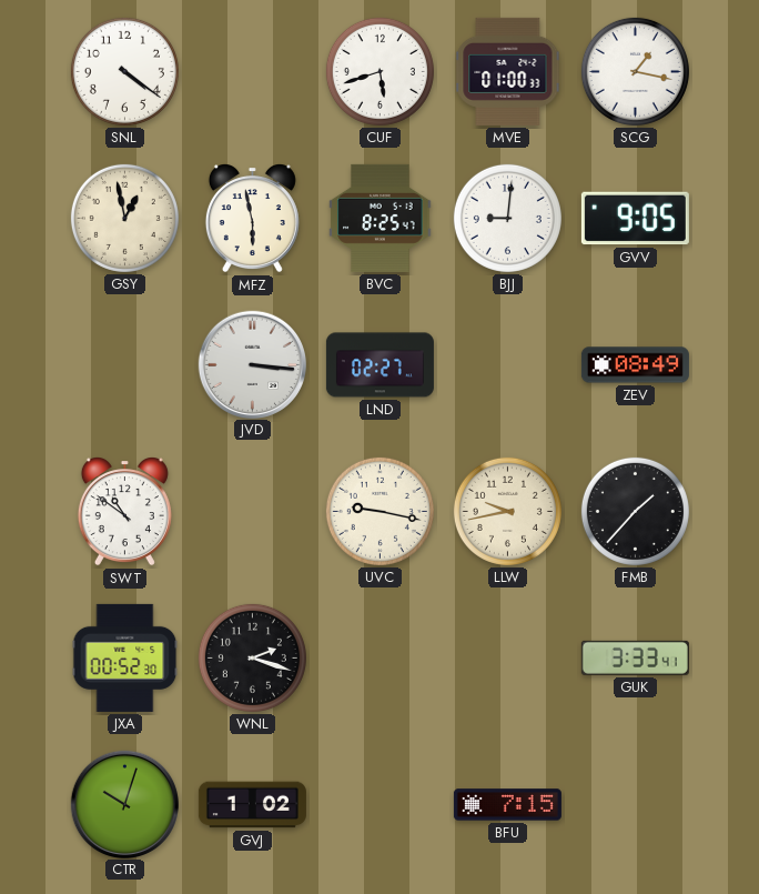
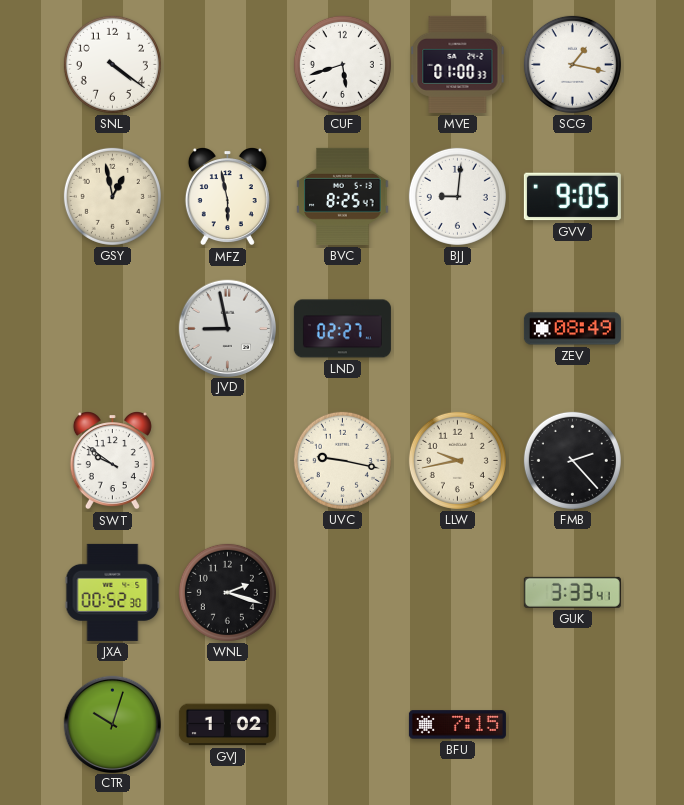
JVD: 3:16 -> 8:58
SWT: 10:51 -> 9:51
FMB: 1:37 -> 2:23
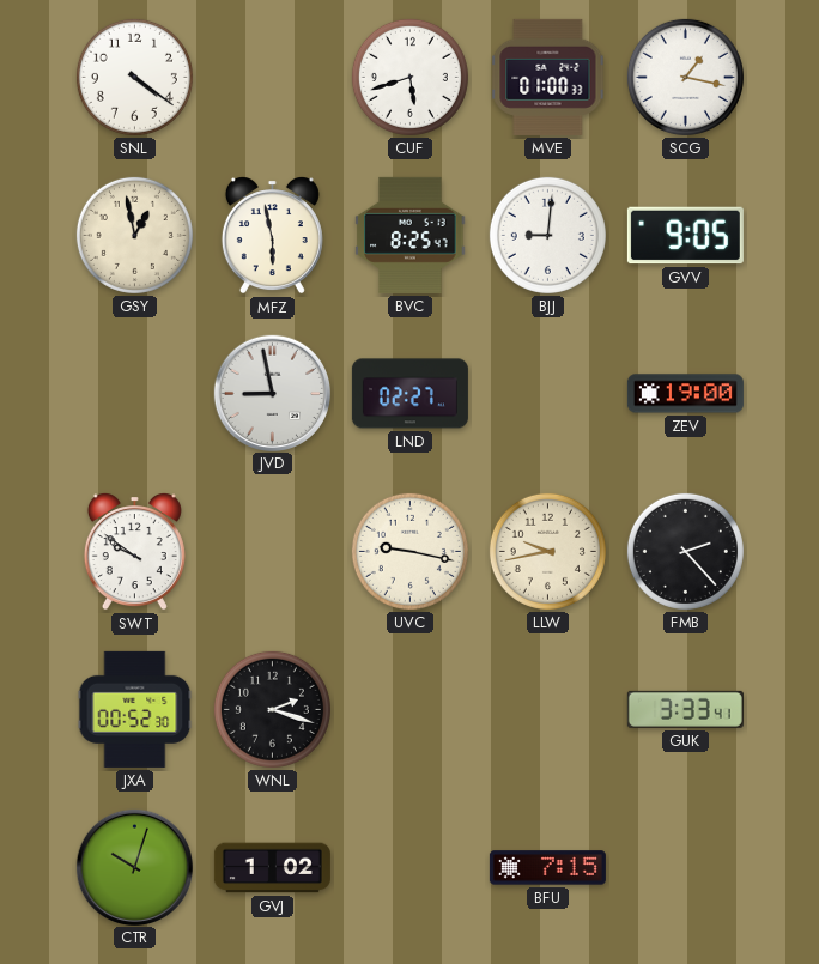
ZEV: 08:49 -> 19:00
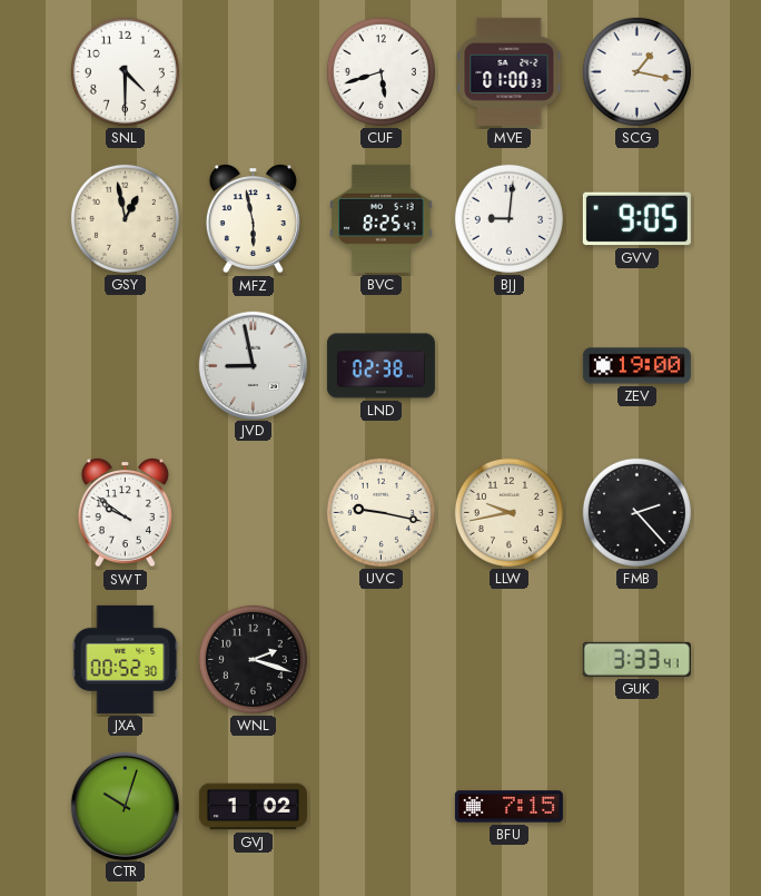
SNL: 4:21 -> 4:30
LND: 02:27 -> 02:38
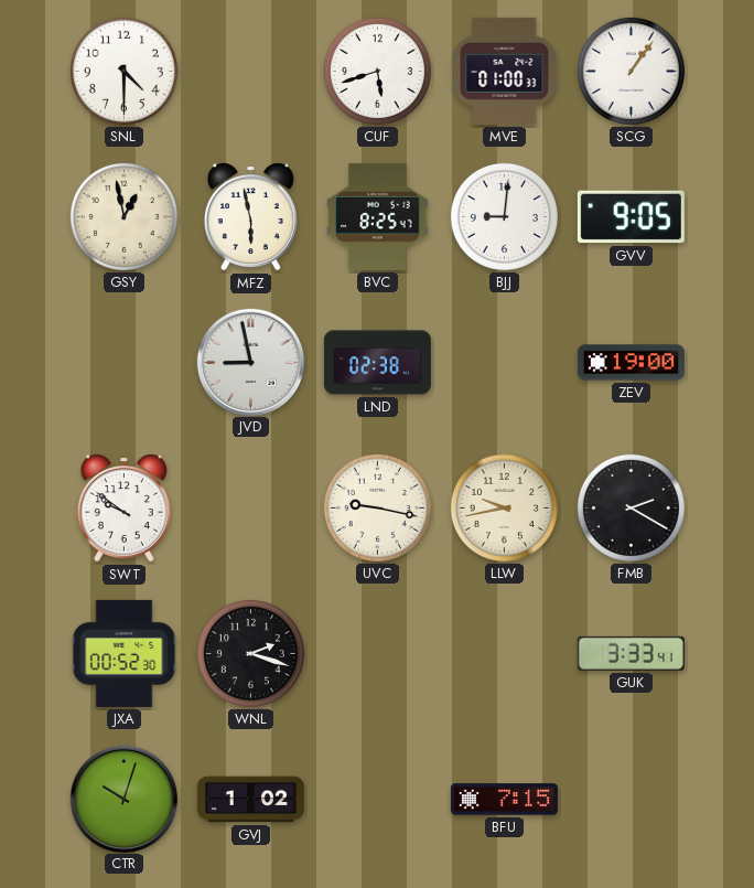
SCG: 1:17 -> 1:06
FMB: 2:23 -> 2:20
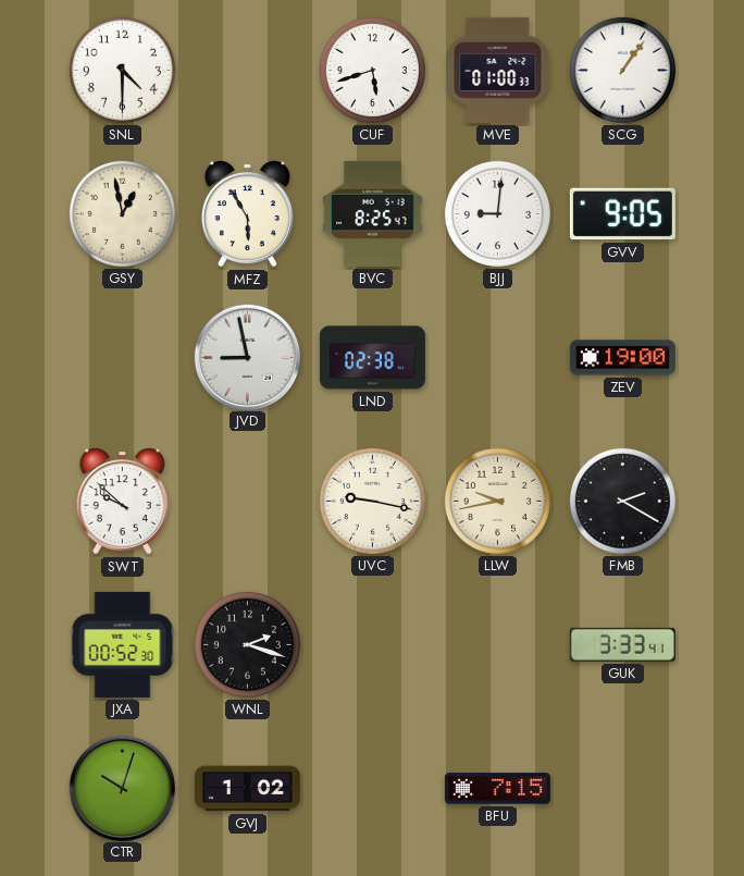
MFZ: 5:58 -> 5:55
SWT: 9:51 -> 9:52
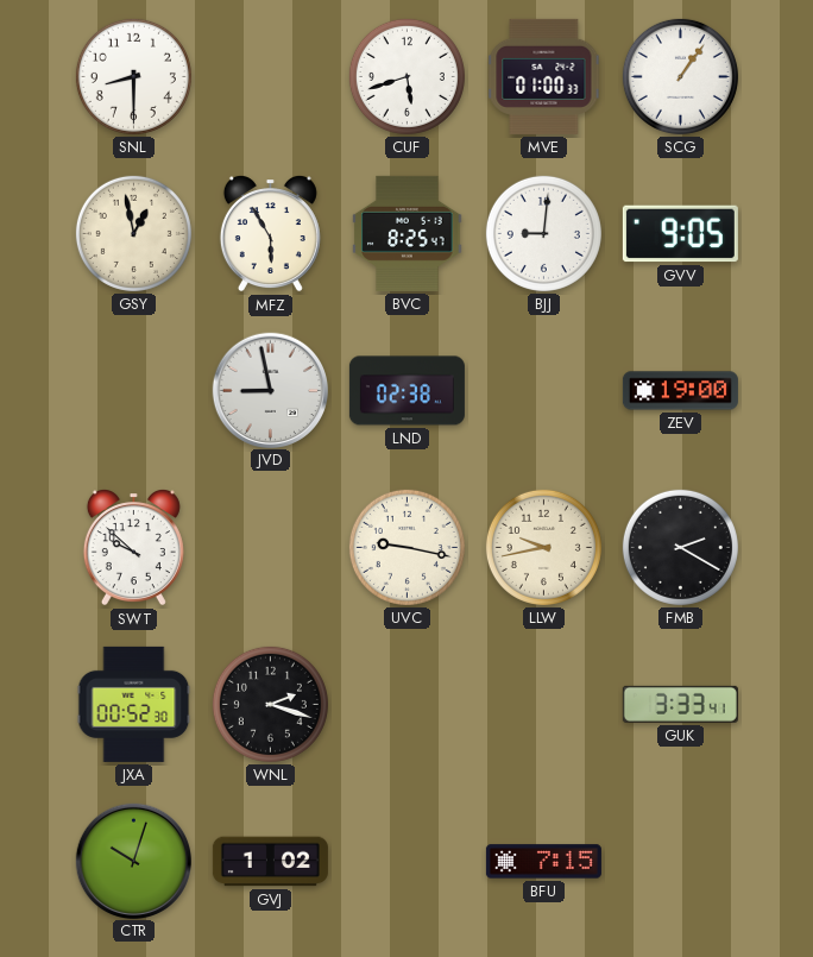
SNL: 4:30 -> 8:30
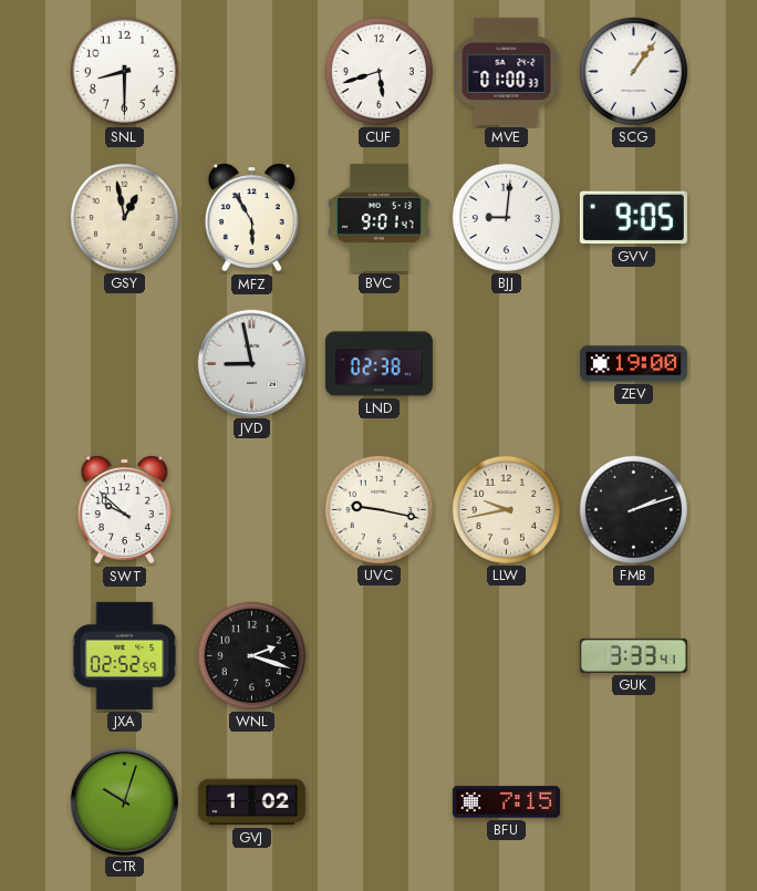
BVC: 8:25 -> 9:01
FMB: 2:20 -> 2:12
JXA: 00:52 -> 02:52
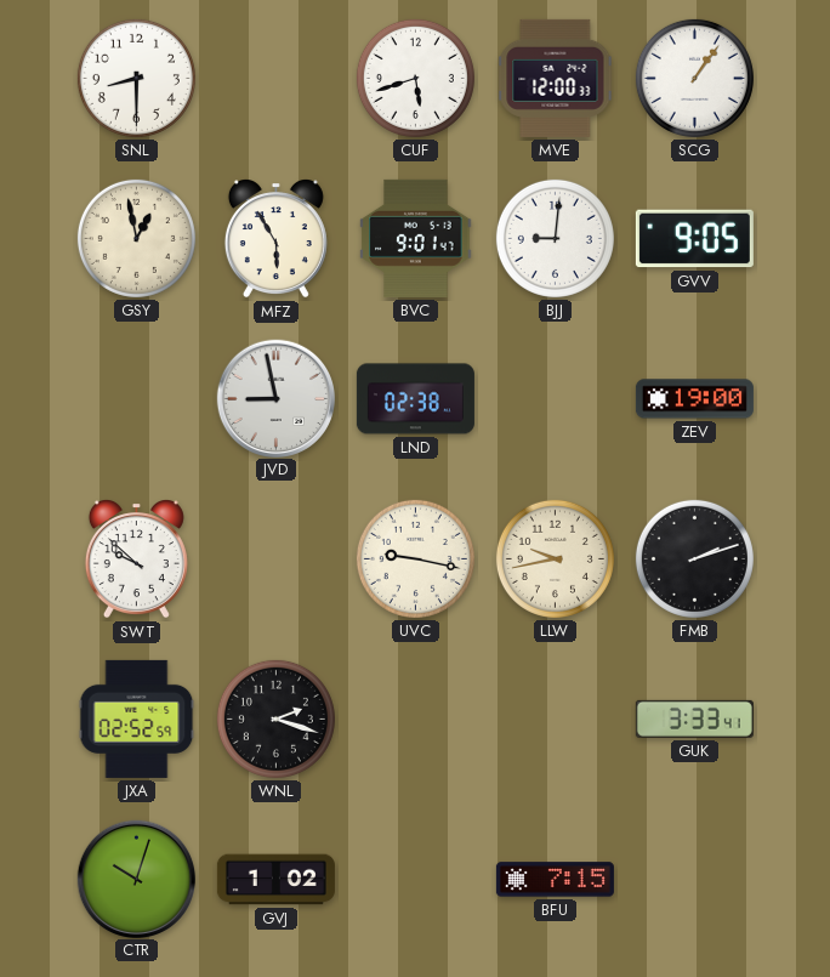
MVE: 01:00 -> 12:00
